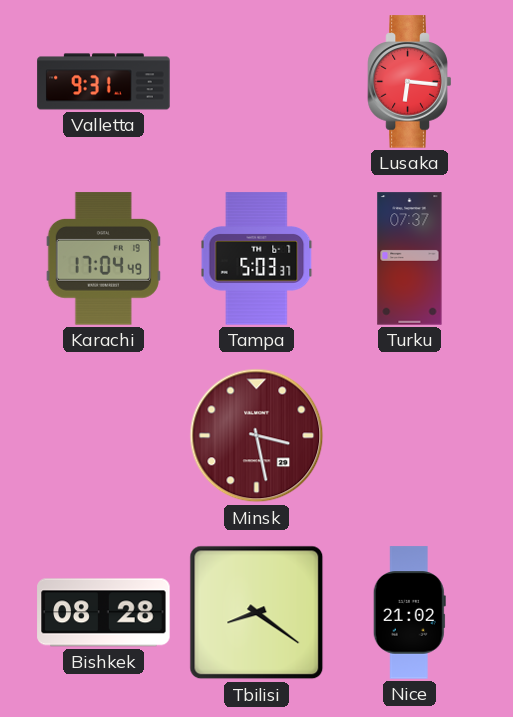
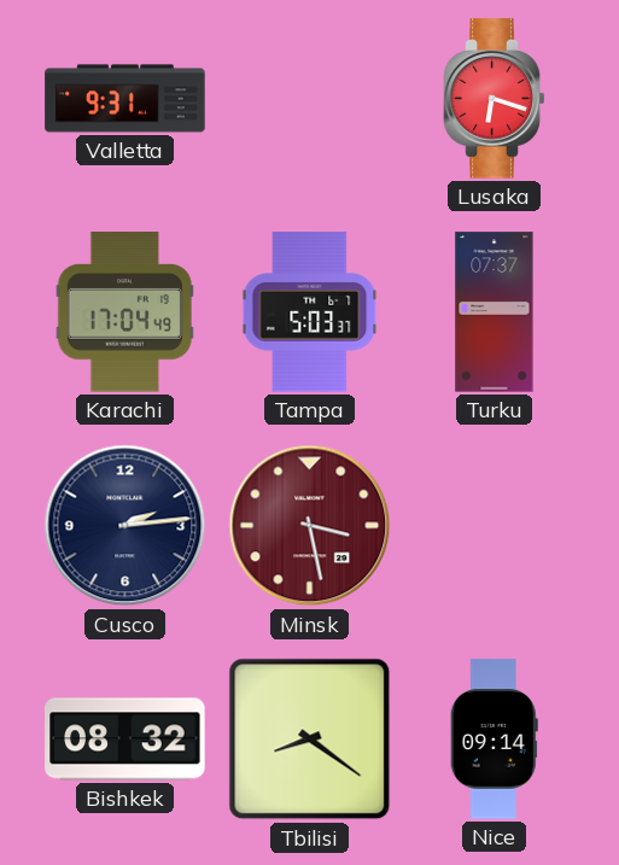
Lusaka: 6:16 -> 6:18
Cusco: none -> 2:14
Bishkek: 08:28 -> 08:32
Nice: 21:02 -> 09:14
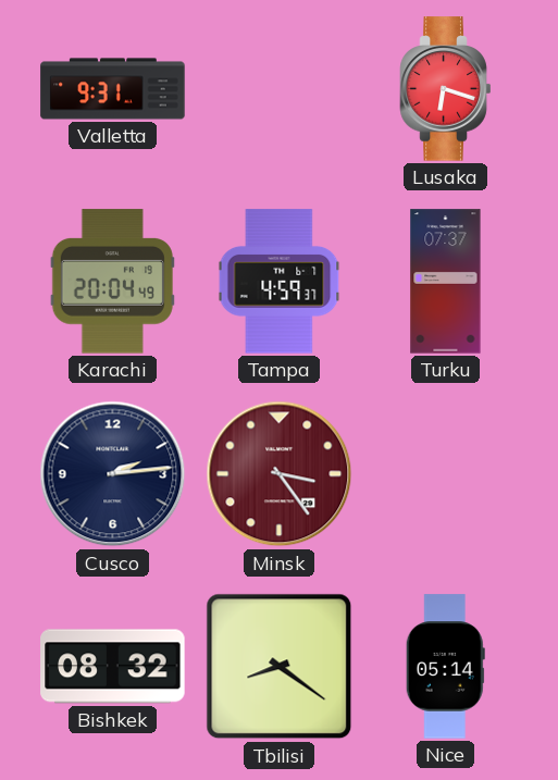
Karachi: 17:04 -> 20:04
Tampa: 5:03 -> 4:59
Minsk: 3:28 -> 3:24
Nice: 09:14 -> 05:14
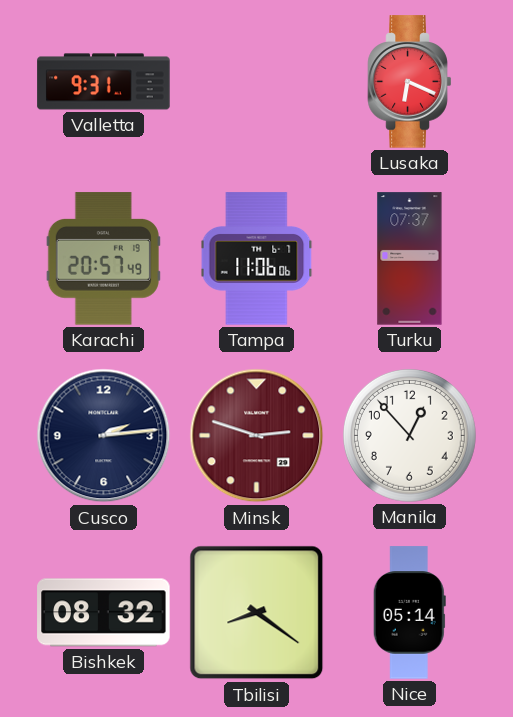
Lusaka: 6:18 -> 6:19
Karachi: 20:04 -> 20:57
Tampa: 4:59 -> 11:06
Minsk: 3:24 -> 2:48
Manila: none -> 12:53
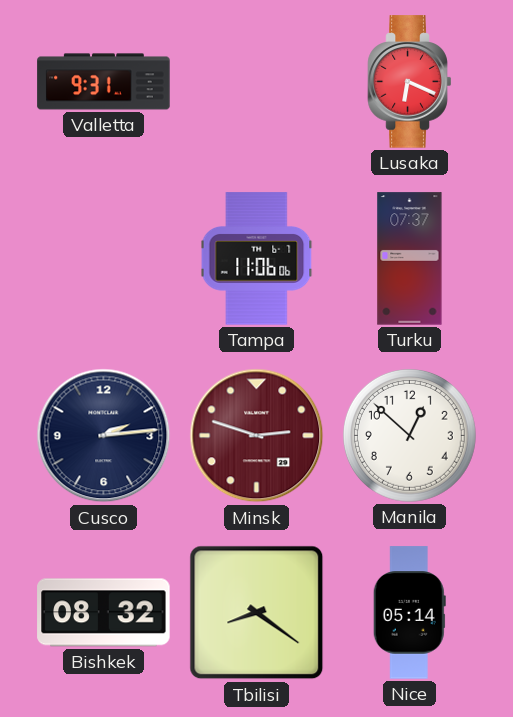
Karachi: 20:57 -> none
Manila: 12:53 -> 12:52
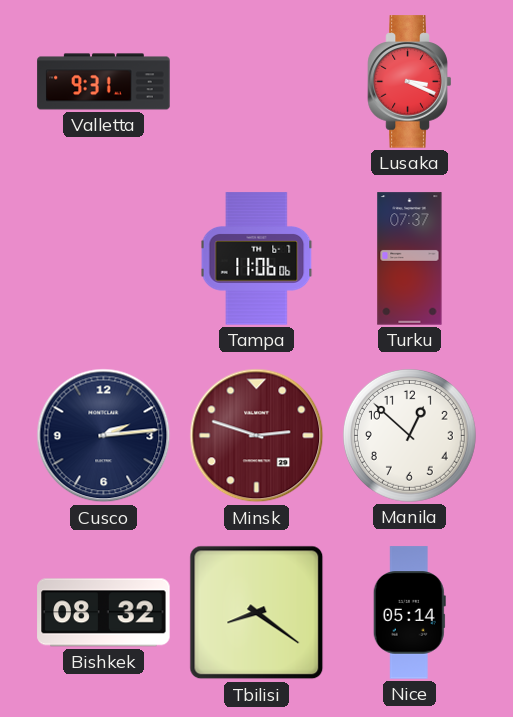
Lusaka: 6:19 -> 3:19
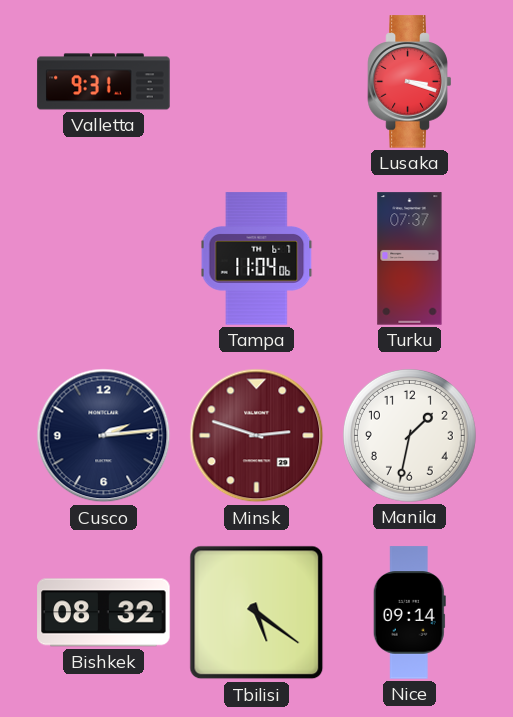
Lusaka: 3:19 -> 3:18
Tampa: 11:06 -> 11:04
Manila: 12:52 -> 1:32
Tbilisi: 8:21 -> 5:21
Nice: 05:14 -> 09:14
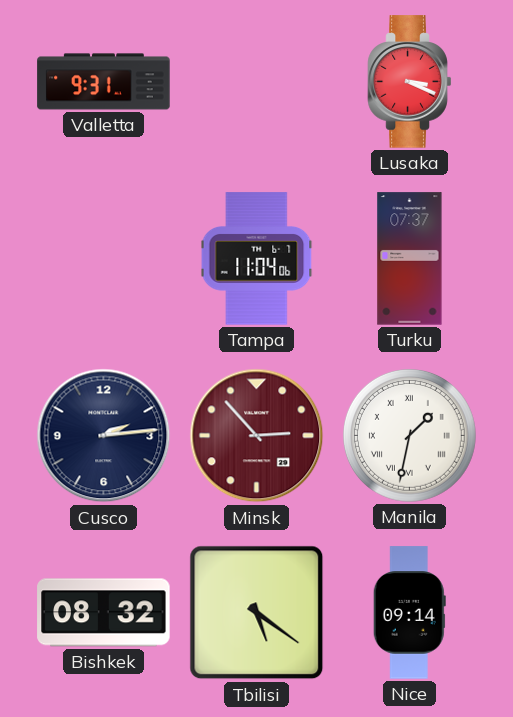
Lusaka: 3:18 -> 3:19
Minsk: 2:48 -> 2:53
Manila numerals: Arabic -> Roman
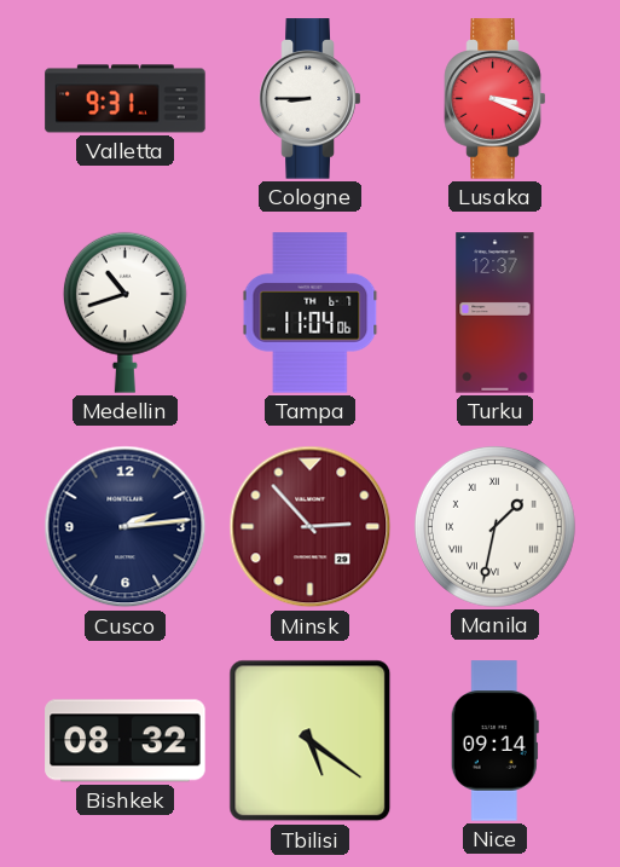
Cologne: none -> 8:45
Medellin: none -> 10:42
Turku: 07:37 -> 12:37
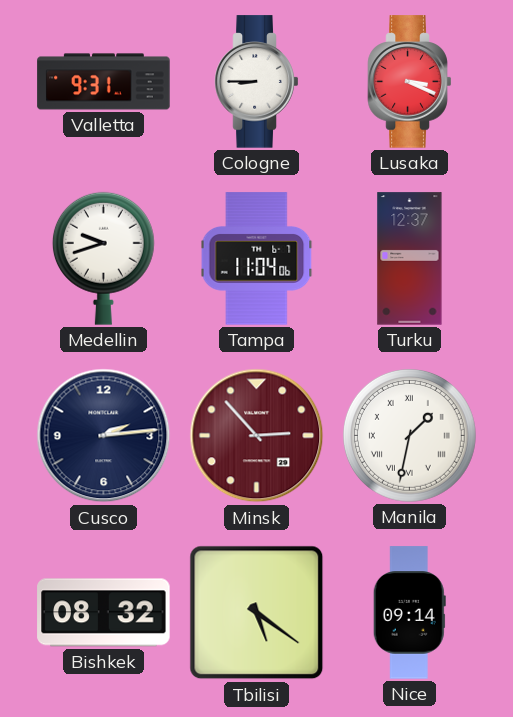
Medellin: 10:42 -> 9:42
